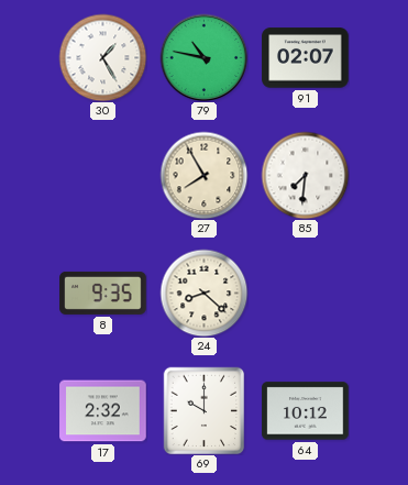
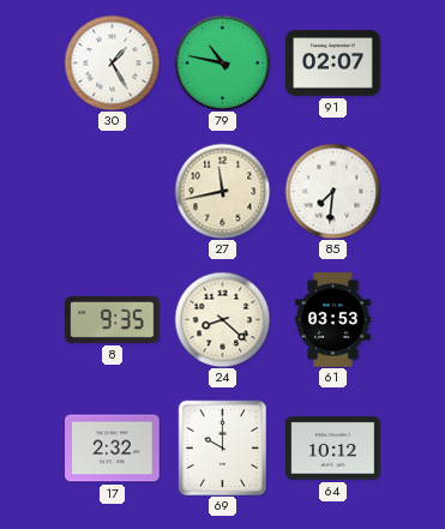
27: 7:55 -> 11:43
61: none -> 03:53
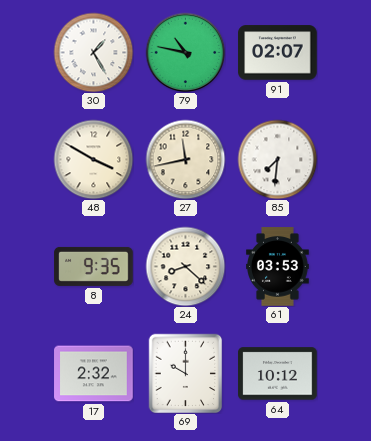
48: none -> 3:50
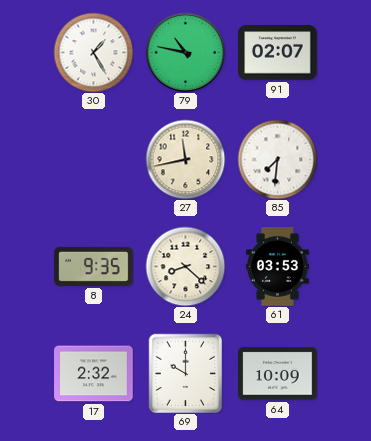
48: 3:50 -> none
64: 10:12 -> 10:09
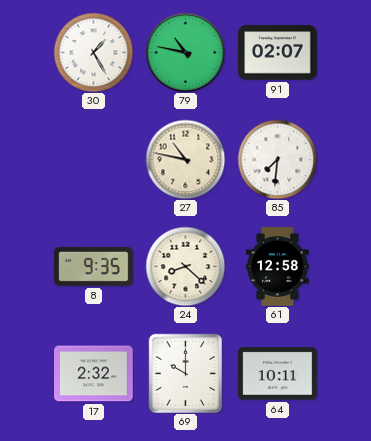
27: 11:43 -> 10:47
61: 03:53 -> 12:58
64: 10:09 -> 10:11
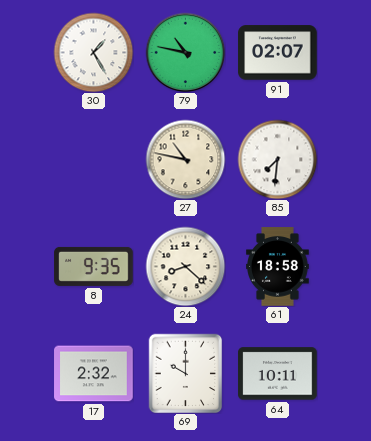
61: 12:58 -> 18:58
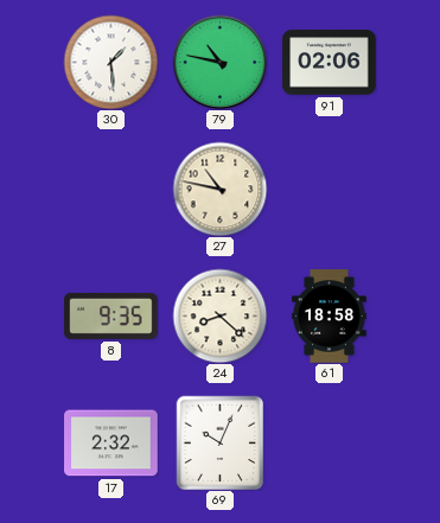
30: 1:25 -> 1:29
91: 02:07 -> 02:06
85: 7:31 -> none
69: 10:00 -> 10:04
64: 10:11 -> none
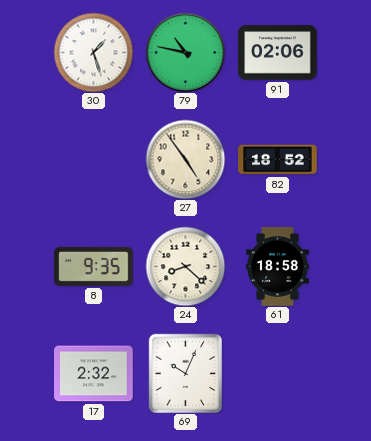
30: 1:29 -> 1:27
27: 10:47 -> 4:54
82: none -> 18:52
